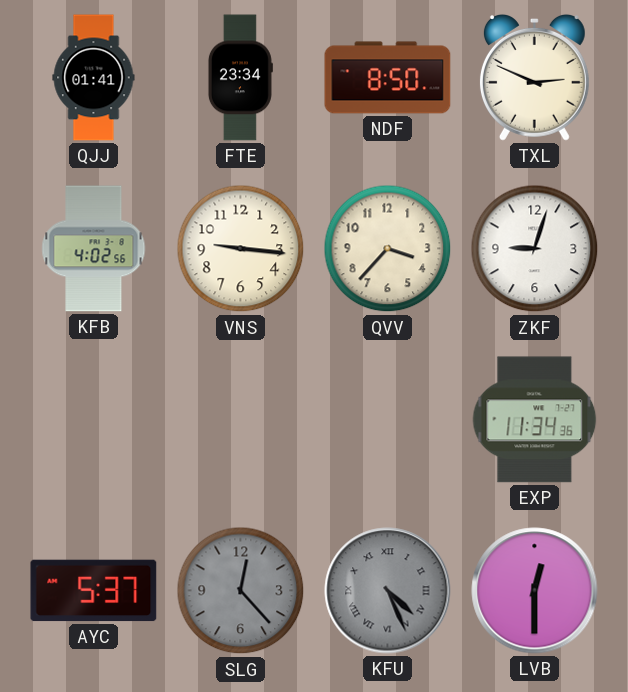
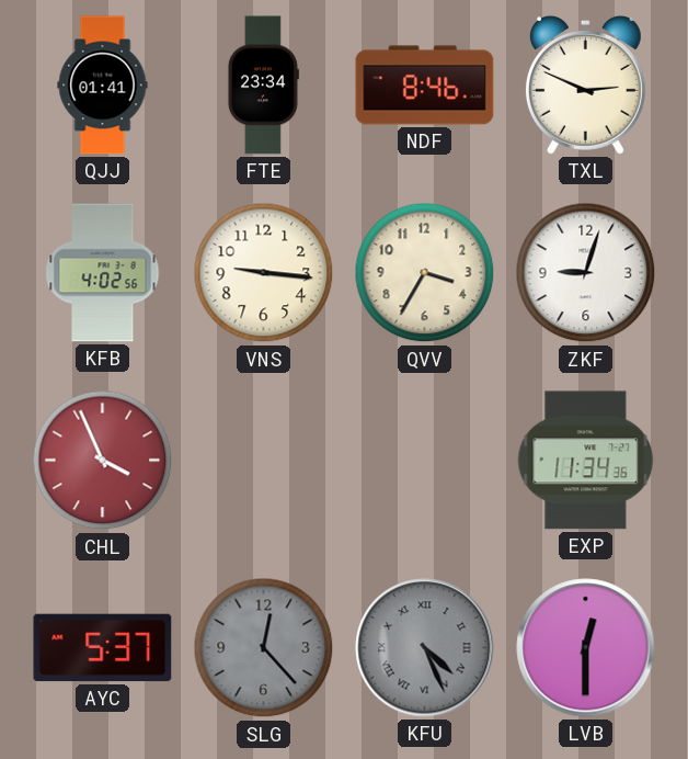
NDF: 8:50 -> 8:46
QVV: 3:37 -> 3:35
CHL: none -> 3:56
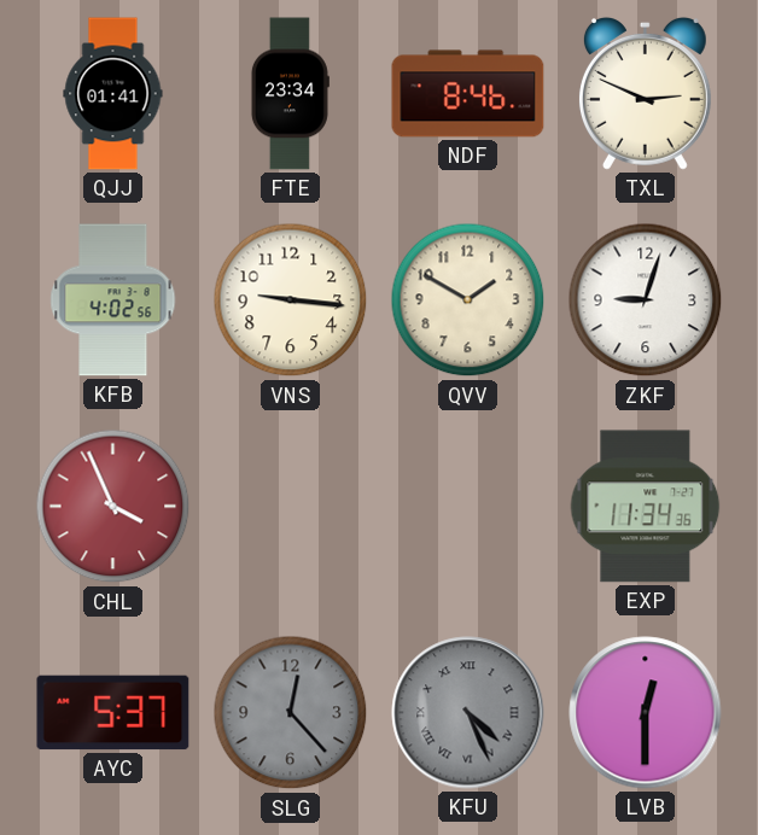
QVV: 3:35 -> 1:50
